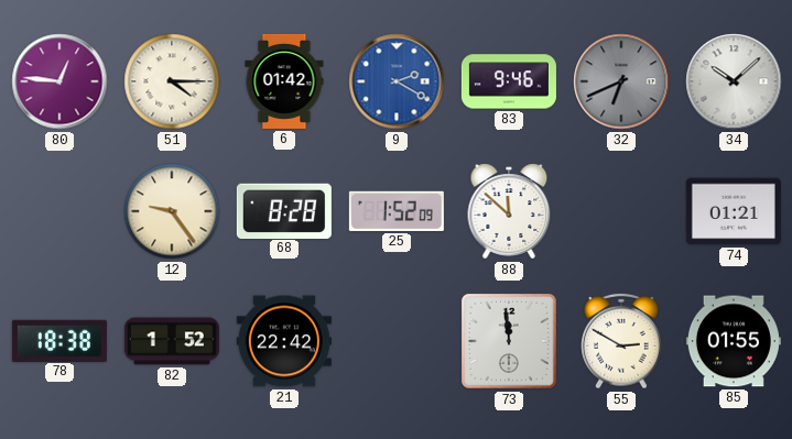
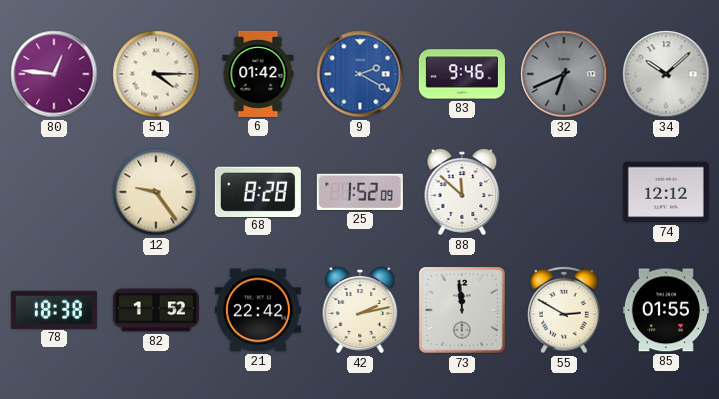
74: 01:21 -> 12:12
42: none -> 2:13
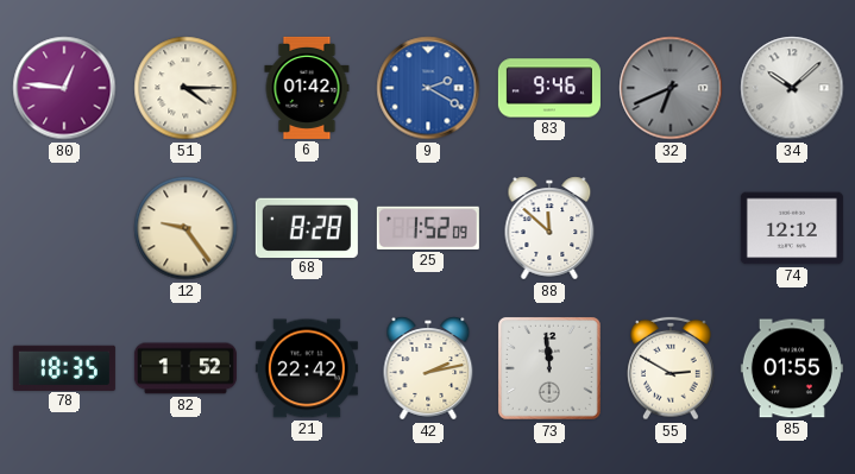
78: 18:38 -> 18:35
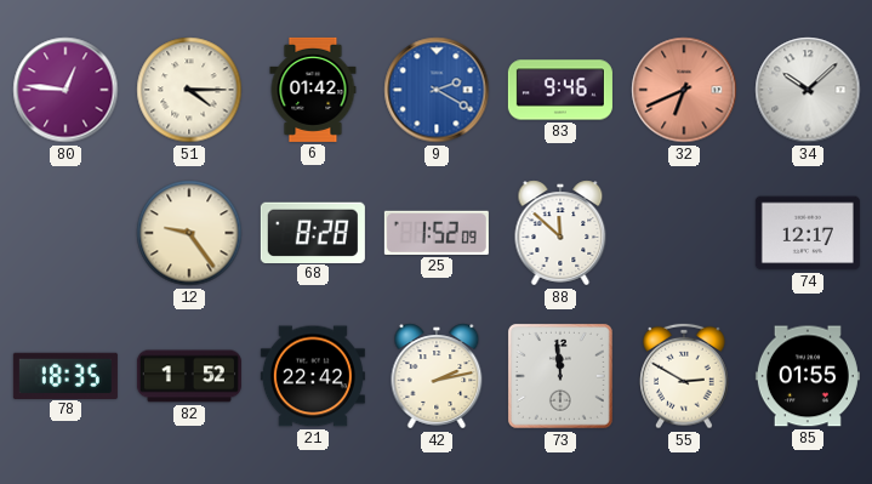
32 dial: grey -> salmon
74: 12:12 -> 12:17
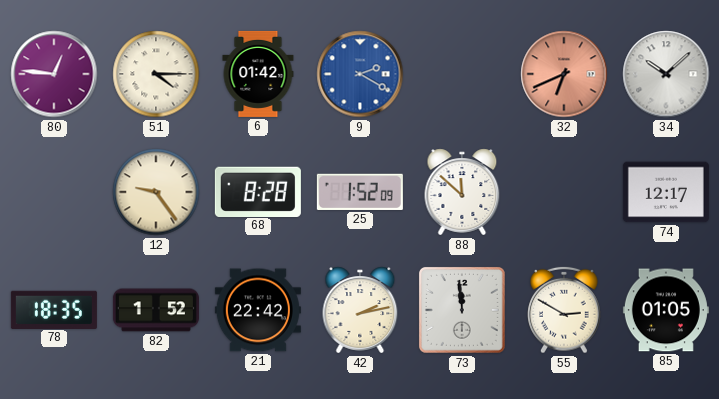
83: 9:46 -> none
85: 01:55 -> 01:05
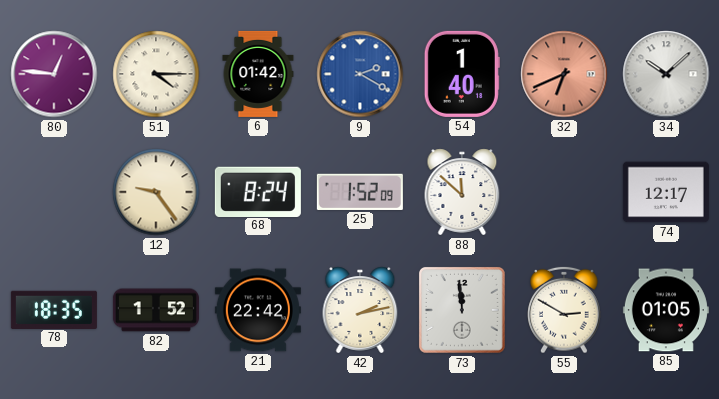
54: none -> 1:40
68: 8:28 -> 8:24
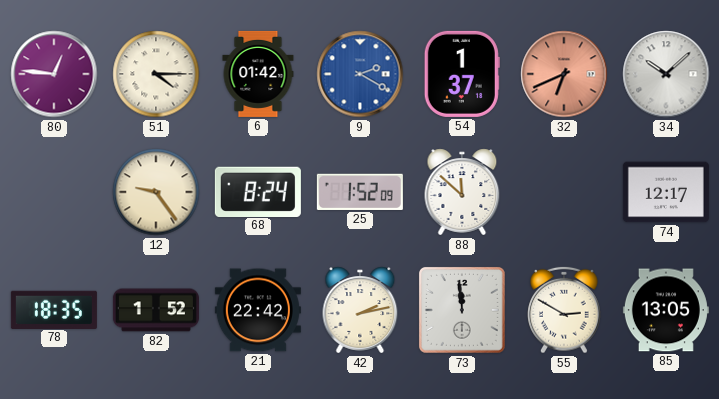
54: 1:40 -> 1:37
85: 01:05 -> 13:05
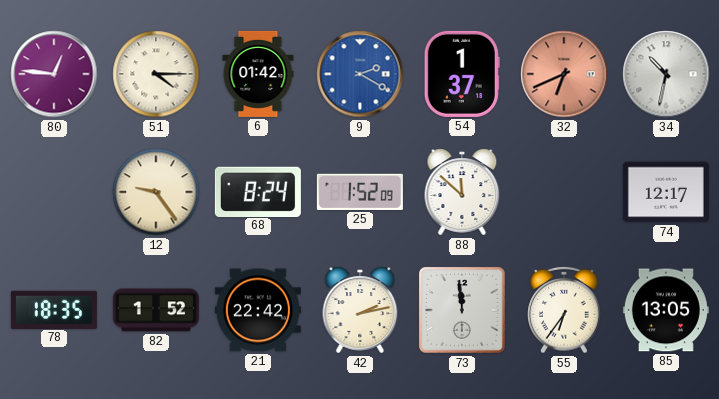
34: 10:08 -> 10:32
55: 2:50 -> 6:36
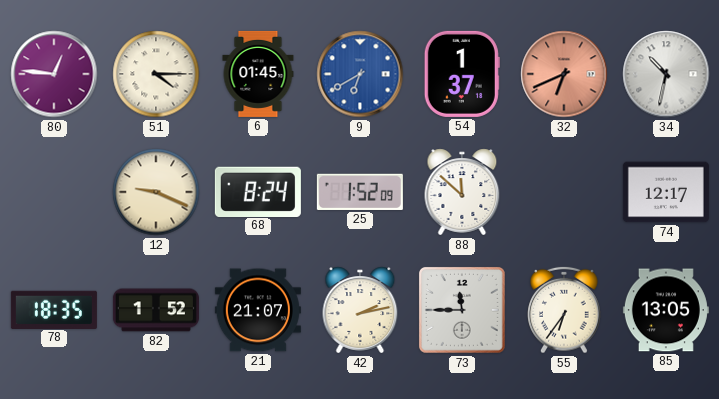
6: 01:42 -> 01:45
9: 2:20 -> 6:40
12: 9:24 -> 9:19
21: 22:42 -> 21:07
73: 11:59 -> 11:45
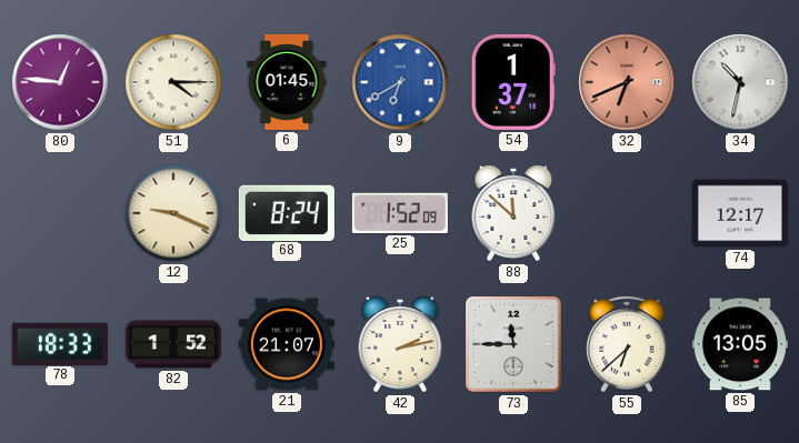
78: 18:35 -> 18:33
55: 6:36 -> 6:38
